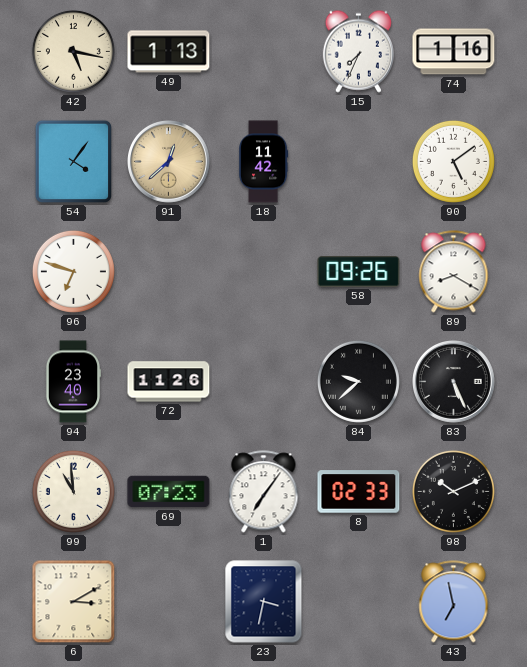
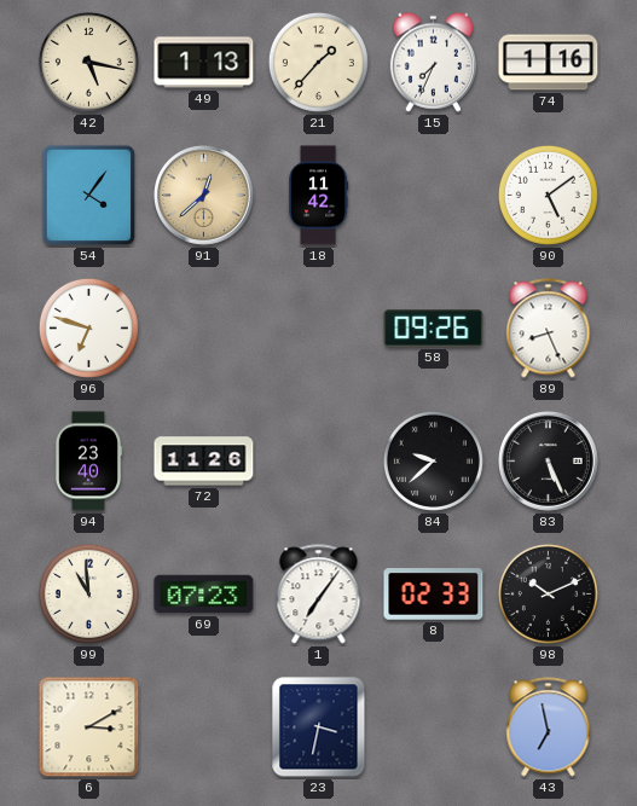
21: none -> 1:37
89: 8:20 -> 8:26
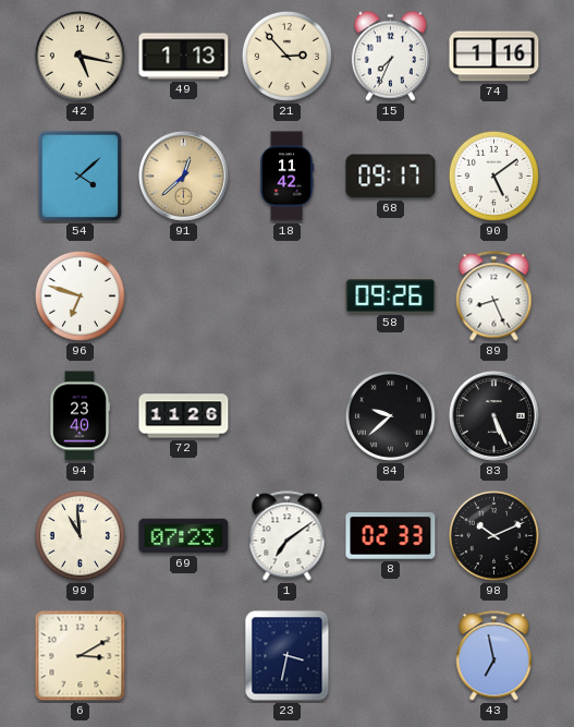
21: 1:37 -> 2:53
54: 4:06 -> 4:08
68: none -> 09:17
1: 7:06 -> 7:09
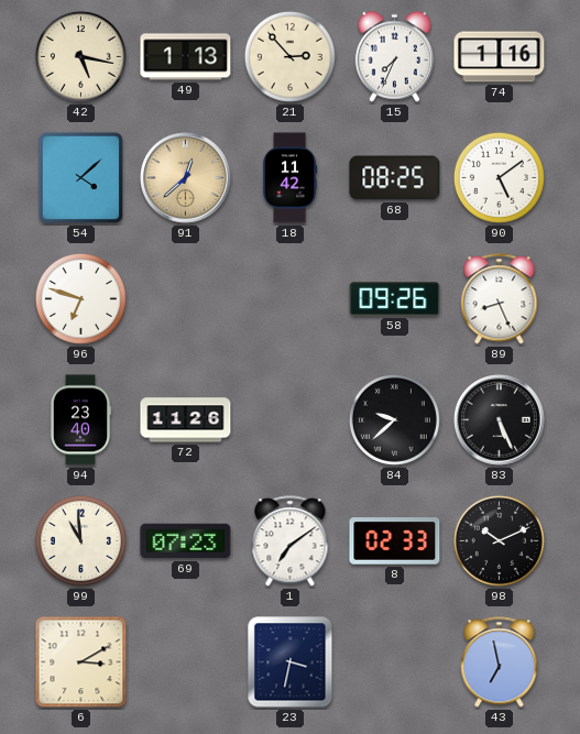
68: 09:17 -> 08:25
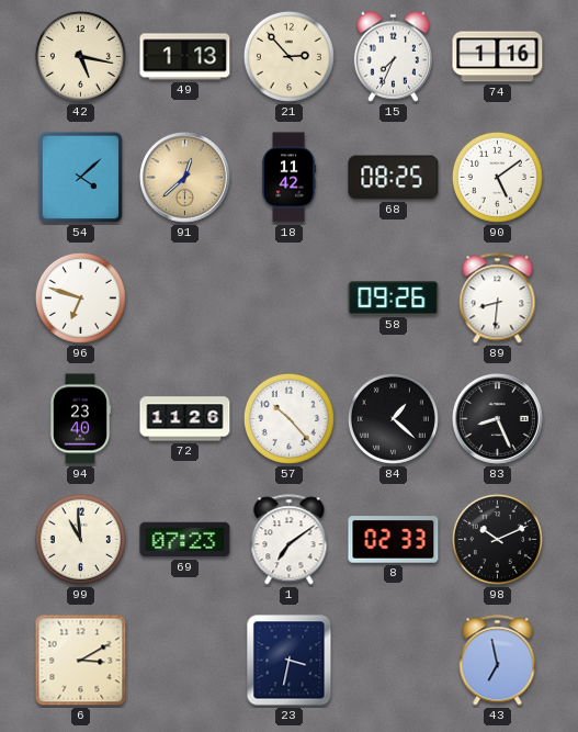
89: 8:26 -> 8:31
57: none -> 10:23
84: 9:38 -> 1:22
83: 5:26 -> 8:26
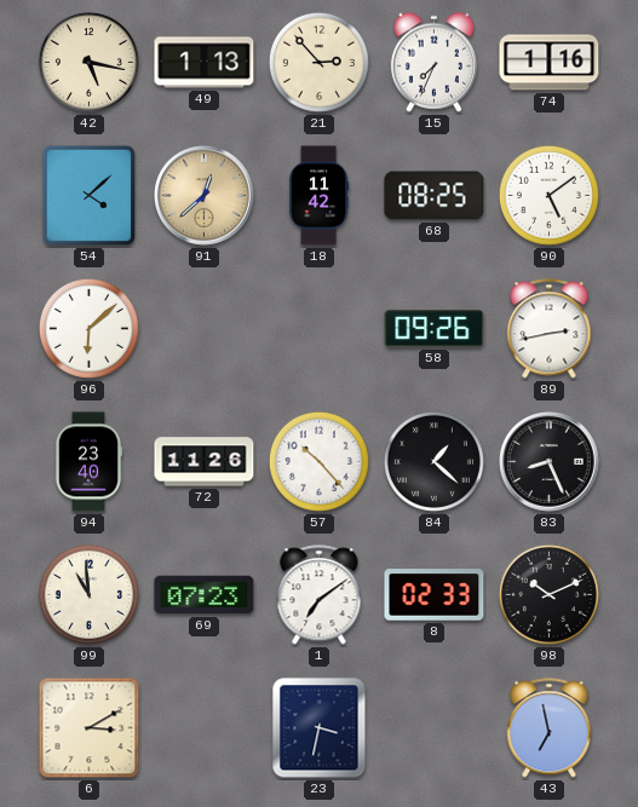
96: 6:48 -> 6:08
89: 8:31 -> 2:43
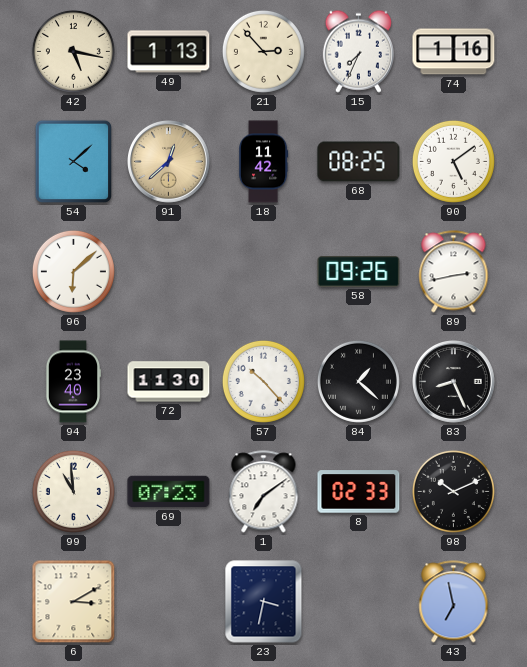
72: 11:26 -> 11:30
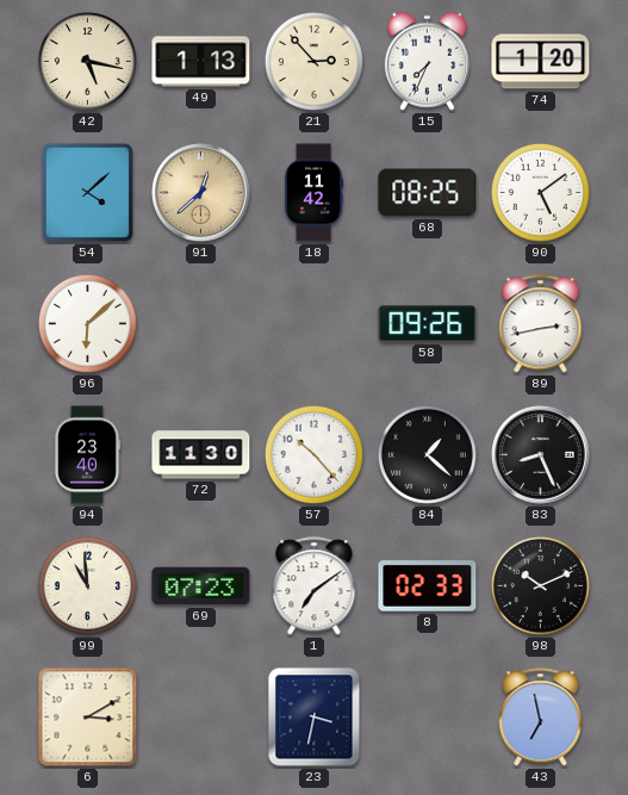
74: 1:16 -> 1:20
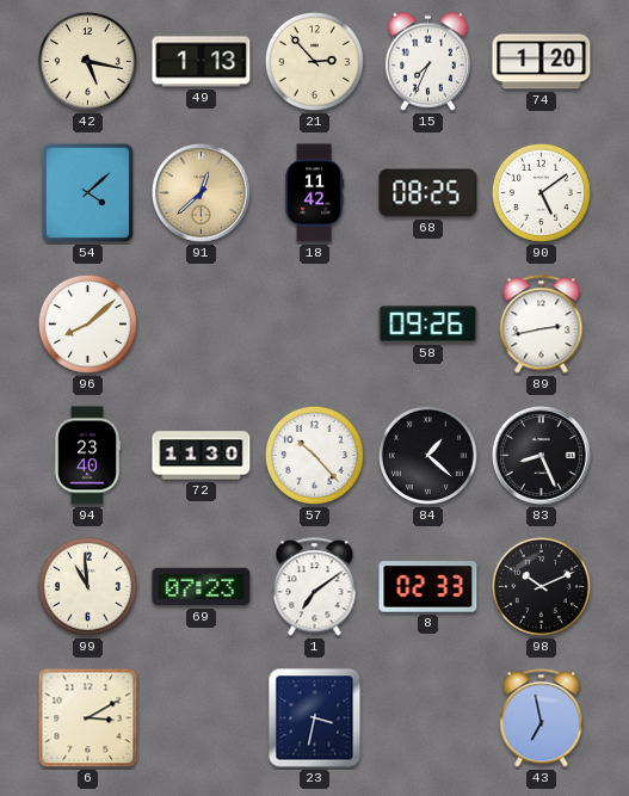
96: 6:08 -> 8:08
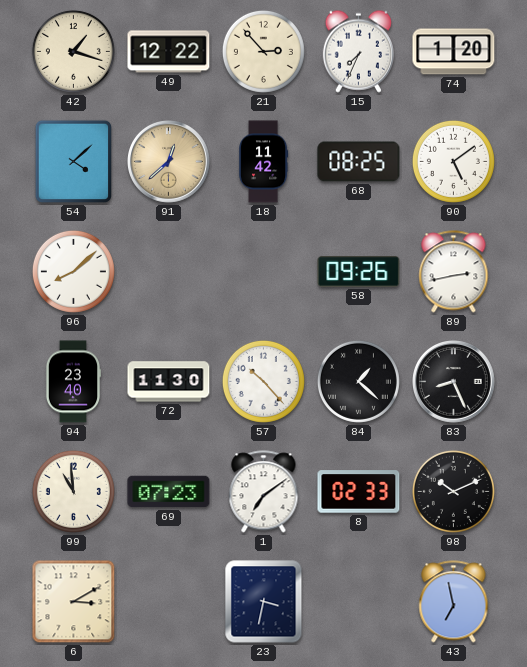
42: 5:17 -> 1:18
49: 1:13 -> 12:22
